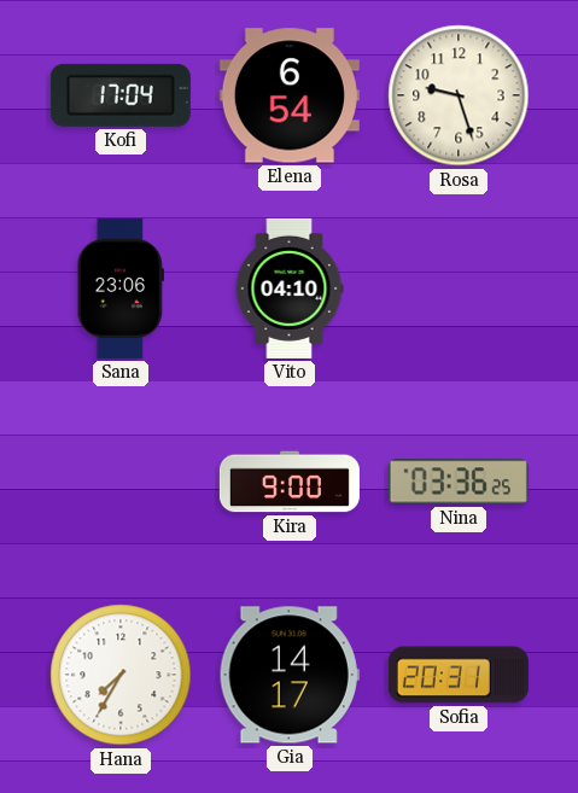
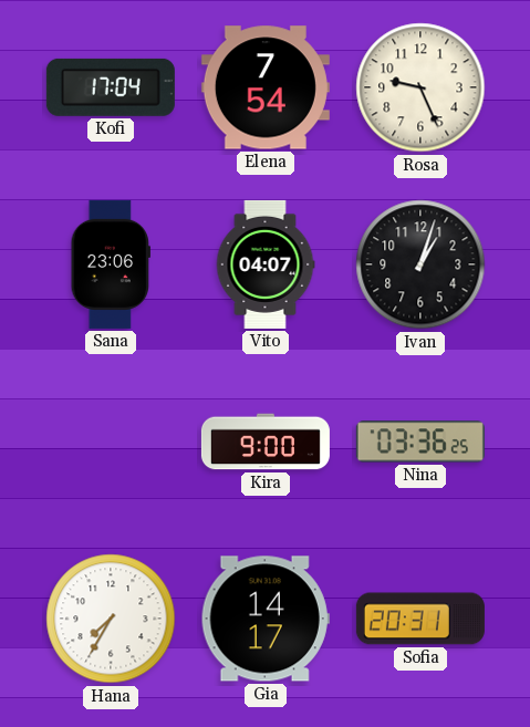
Elena: 6:54 -> 7:54
Rosa: 9:27 -> 9:26
Vito: 04:10 -> 04:07
Ivan: none -> 1:03
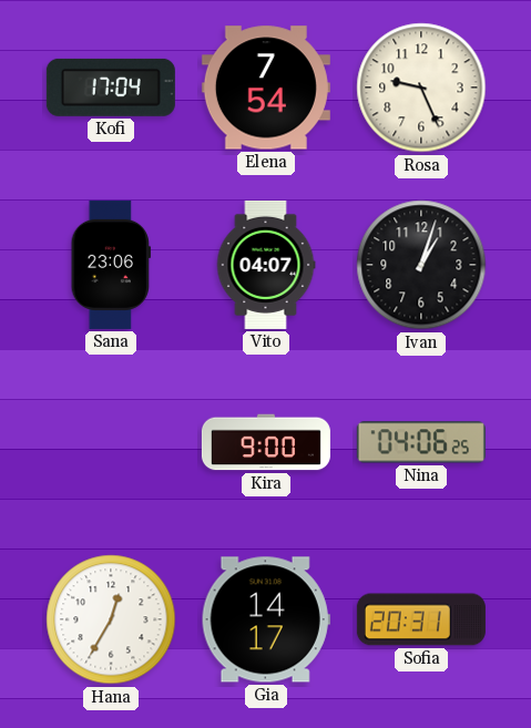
Nina: 03:36 -> 04:06
Hana: 7:35 -> 12:35
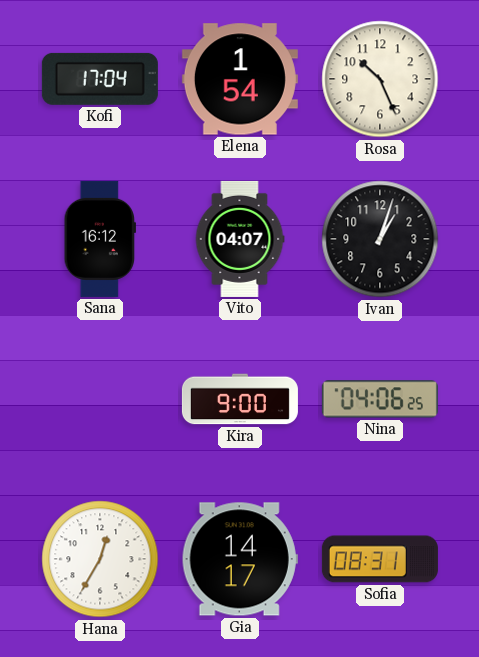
Elena: 7:54 -> 1:54
Rosa: 9:26 -> 10:26
Sana: 23:06 -> 16:12
Sofia: 20:31 -> 08:31
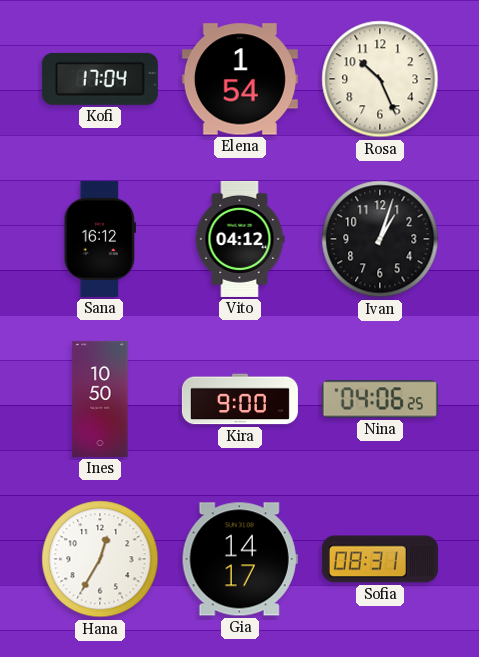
Vito: 04:07 -> 04:12
Ines: none -> 10:50
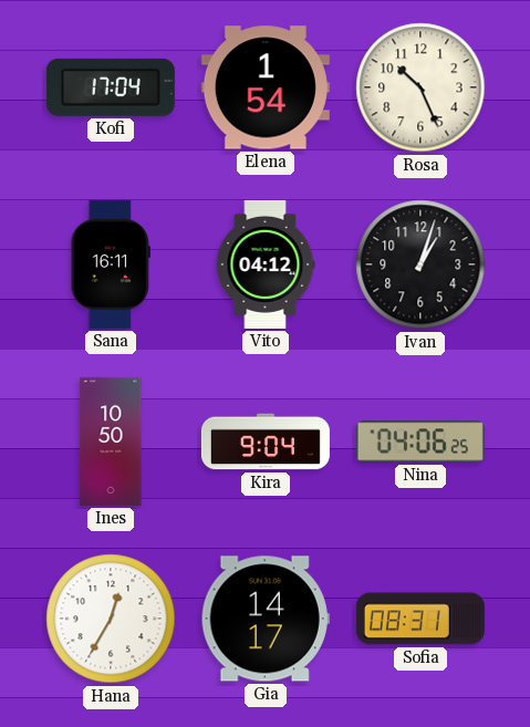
Sana: 16:12 -> 16:11
Kira: 9:00 -> 9:04
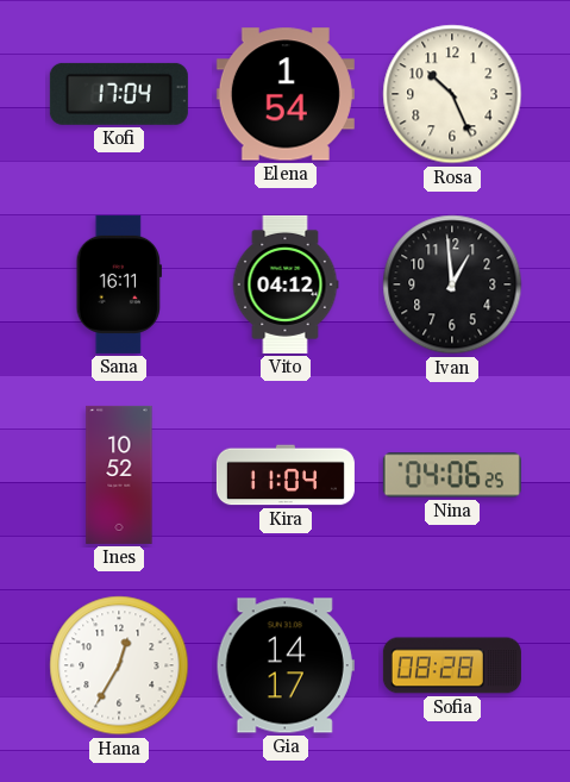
Ivan: 1:03 -> 12:59
Ines: 10:50 -> 10:52
Kira: 9:04 -> 11:04
Sofia: 08:31 -> 08:28
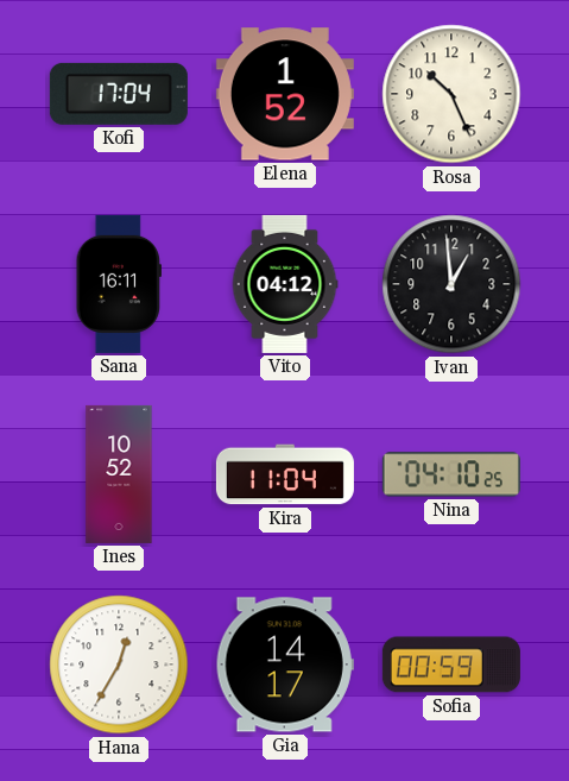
Elena: 1:54 -> 1:52
Nina: 04:06 -> 04:10
Sofia: 08:28 -> 00:59
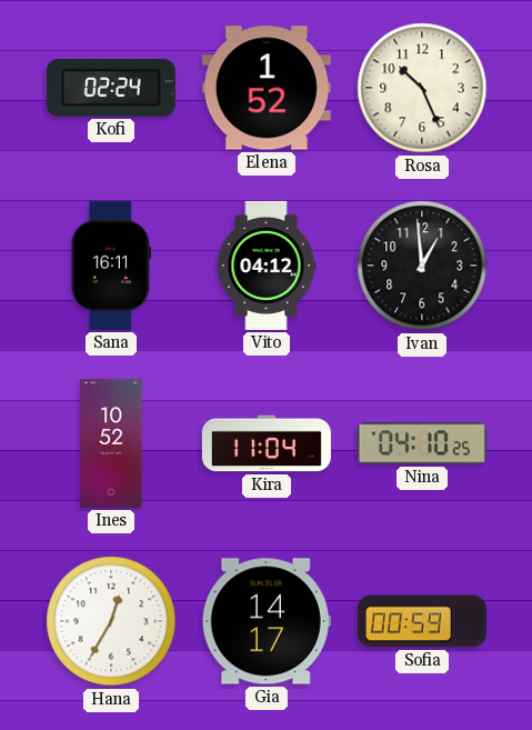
Kofi: 17:04 -> 02:24
